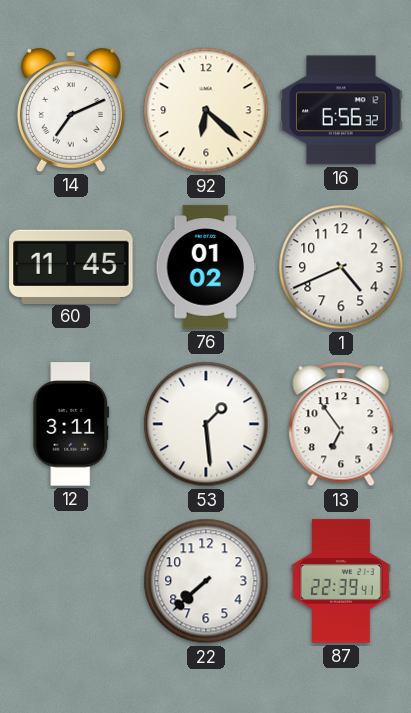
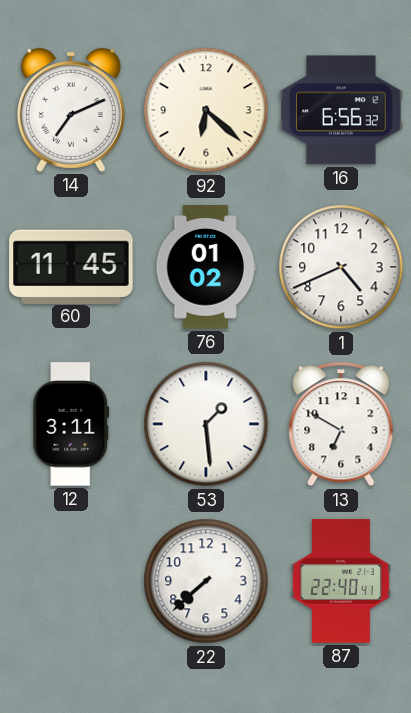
13: 6:54 -> 6:50
87: 22:39 -> 22:40
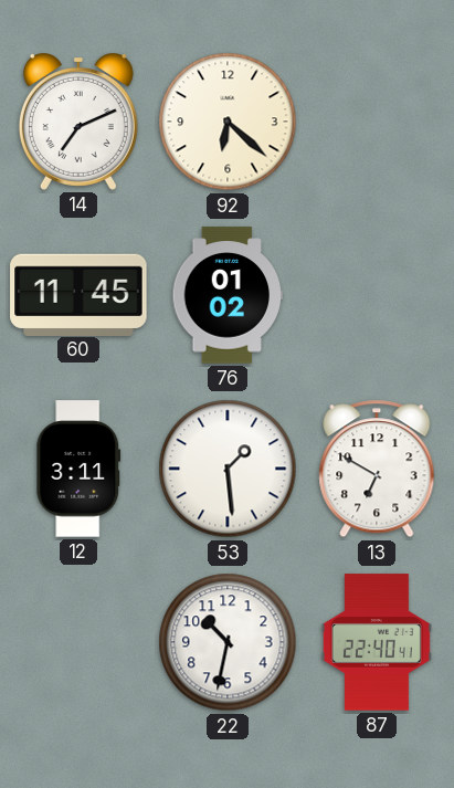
16: 6:56 -> none
1: 4:41 -> none
22: 7:38 -> 10:32
